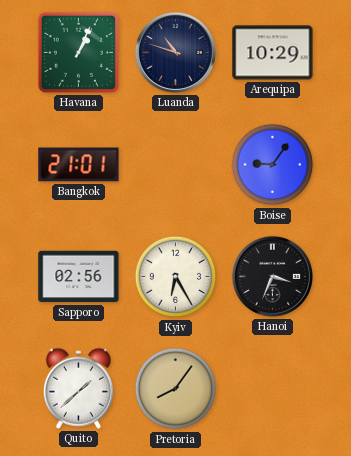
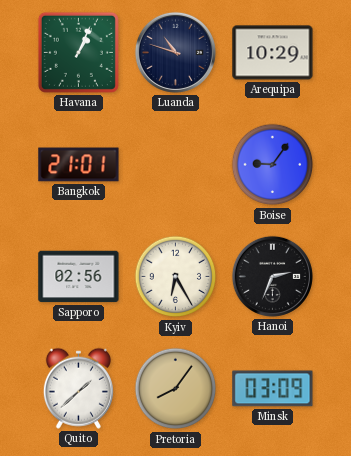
Hanoi: 3:34 -> 2:34
Minsk: none -> 03:09
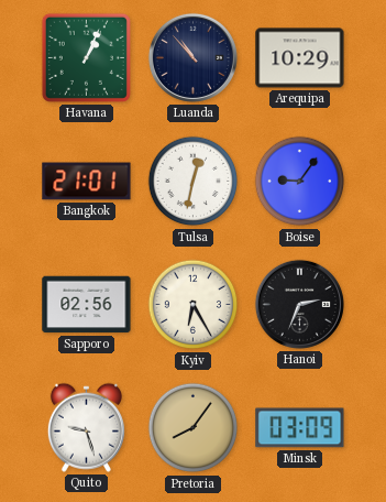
Luanda: 10:48 -> 10:53
Tulsa: none -> 12:32
Quito: 1:38 -> 9:27
